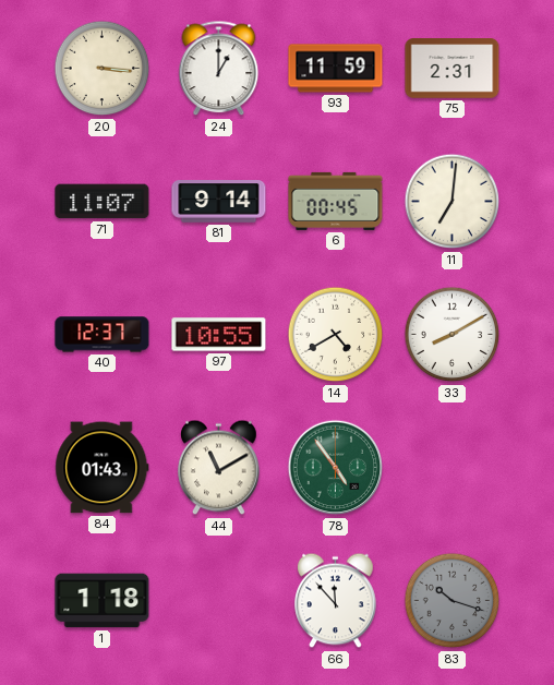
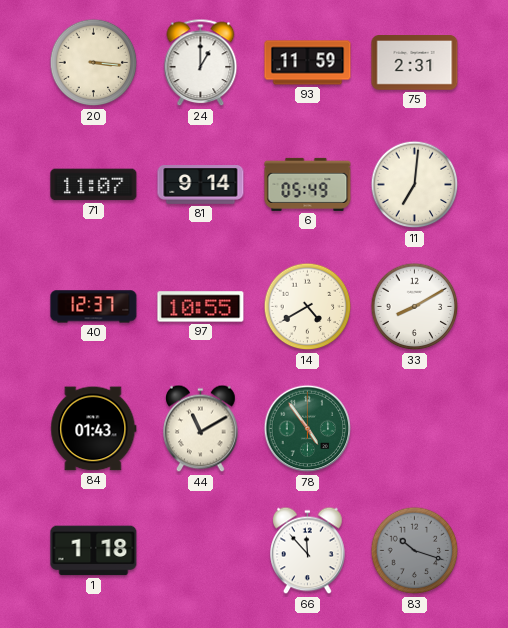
6: 00:45 -> 05:49
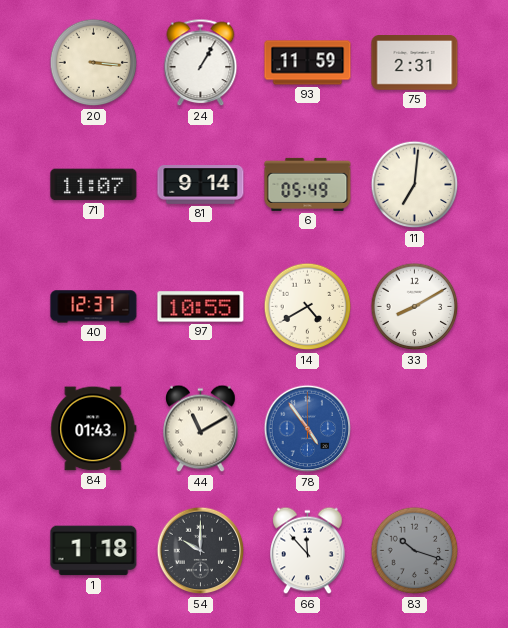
24: 1:00 -> 1:05
78 dial: green -> blue
54: none -> 10:00
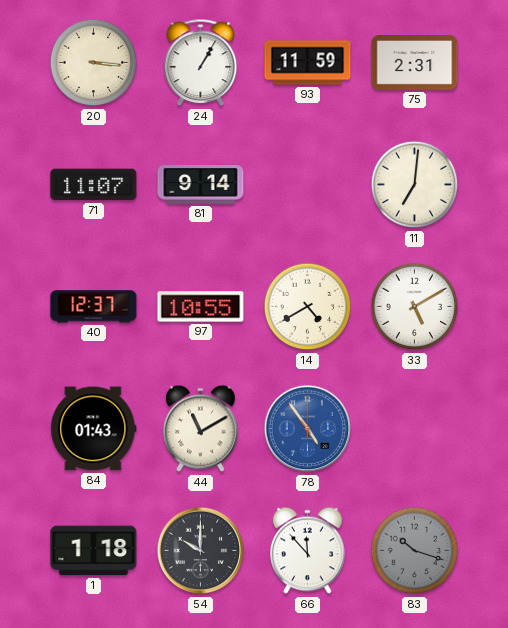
6: 05:49 -> none
33: 8:10 -> 5:10
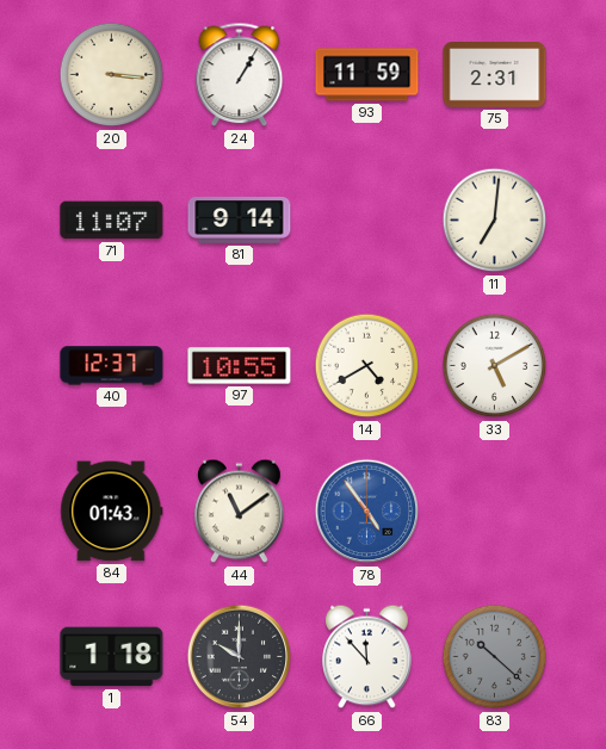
44: 11:10 -> 11:09
83: 10:18 -> 10:22
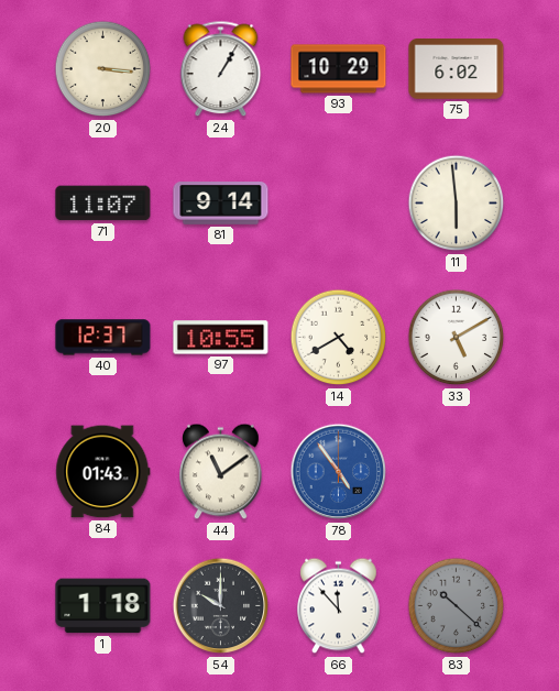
93: 11:59 -> 10:29
75: 2:31 -> 6:02
11: 7:01 -> 5:59
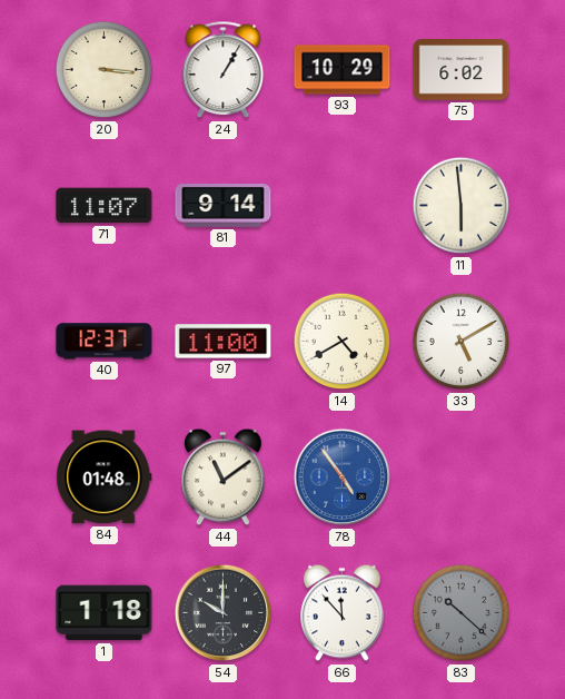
97: 10:55 -> 11:00
84: 01:43 -> 01:48
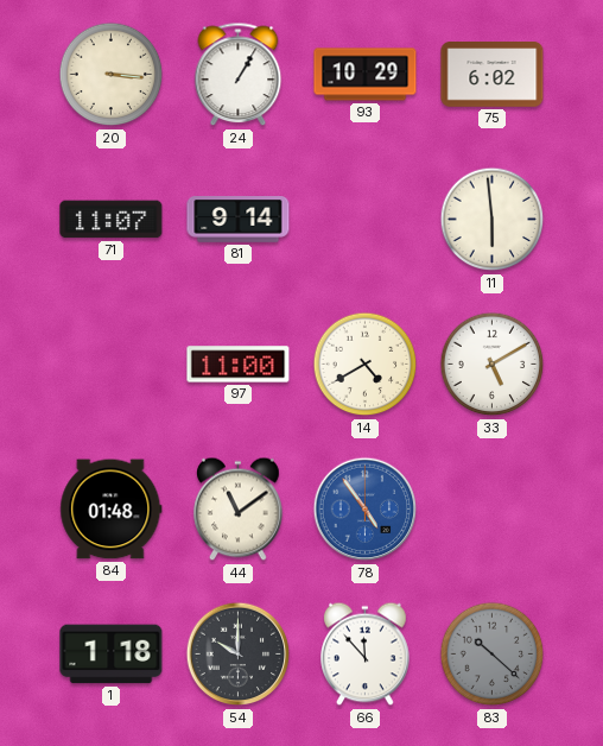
40: 12:37 -> none
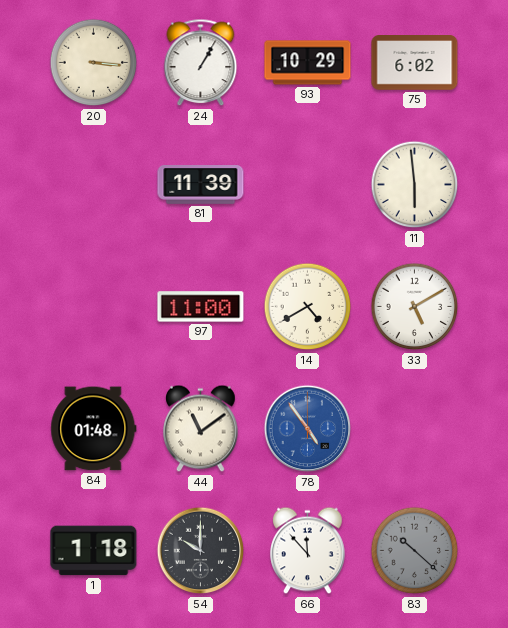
71: 11:07 -> none
81: 9:14 -> 11:39
